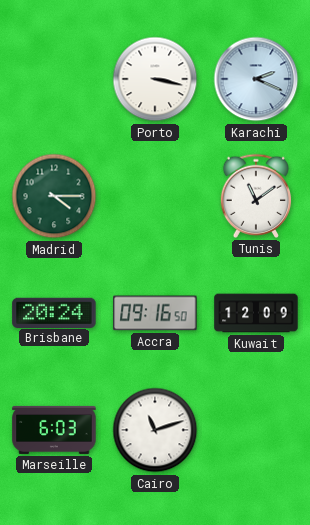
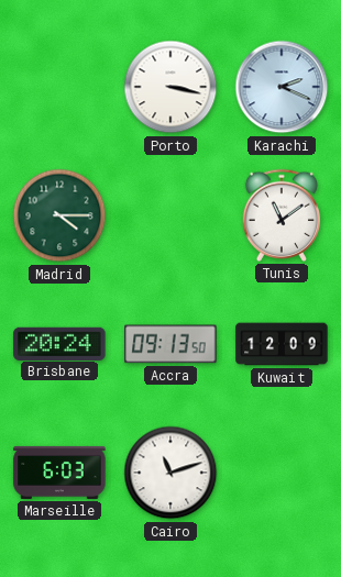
Accra: 09:16 -> 09:13
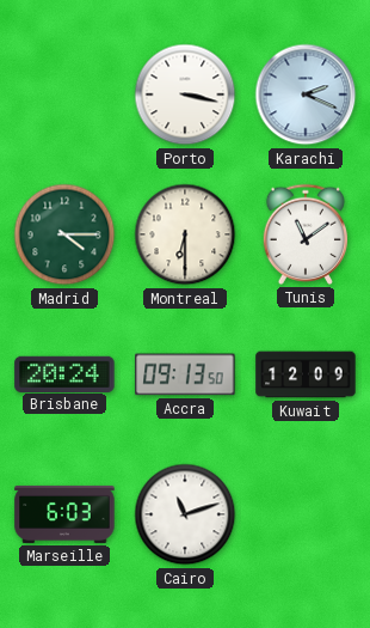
Montreal: none -> 6:30
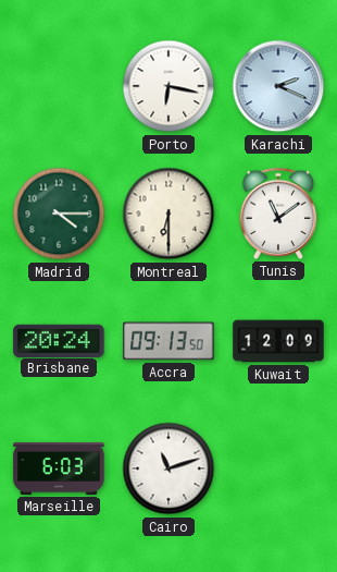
Porto: 3:17 -> 6:17
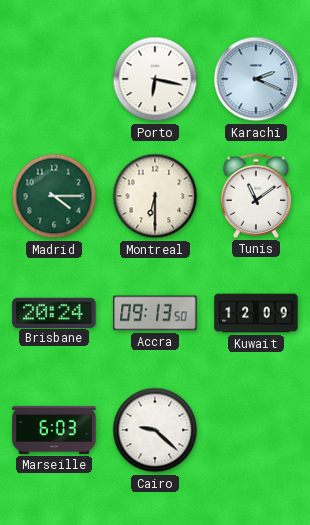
Cairo: 11:12 -> 9:22
